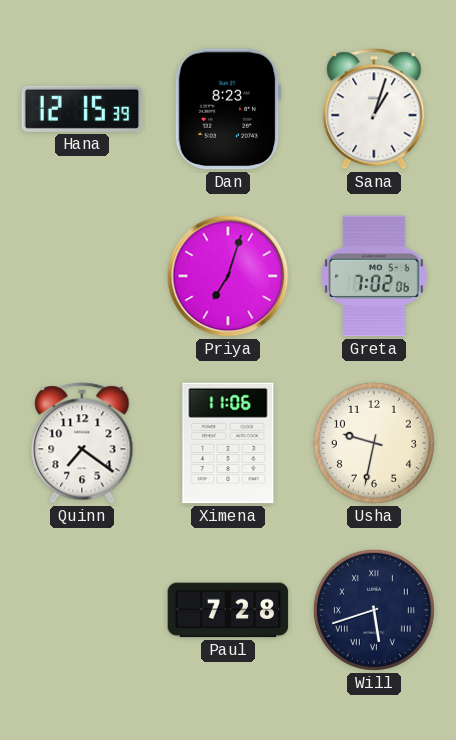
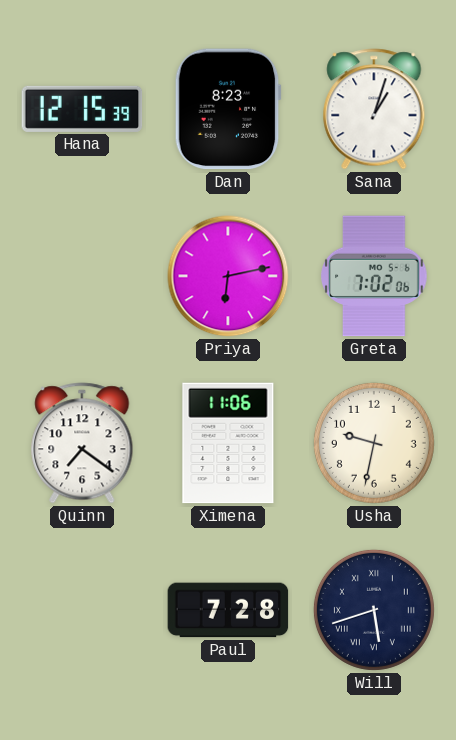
Priya: 7:03 -> 6:13
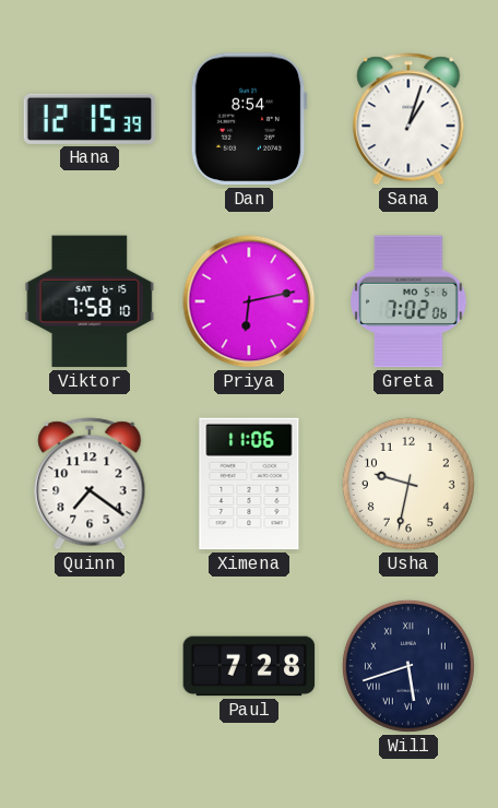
Dan: 8:23 -> 8:54
Viktor: none -> 7:58
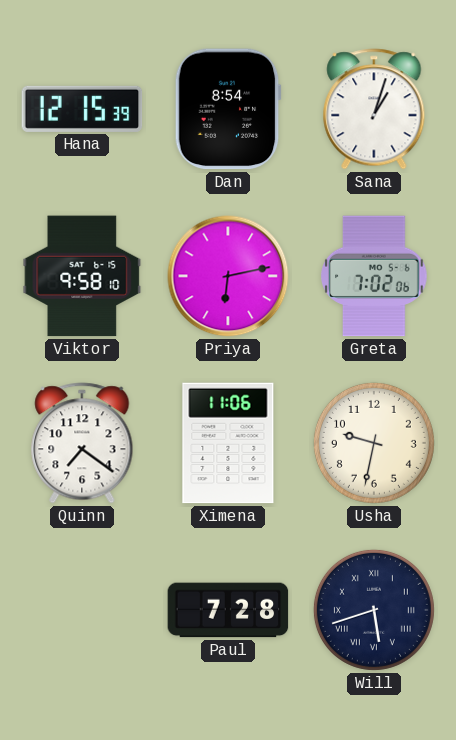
Viktor: 7:58 -> 9:58
